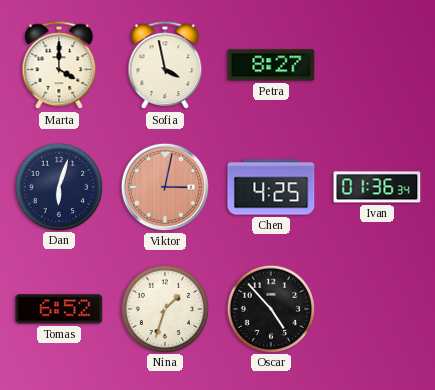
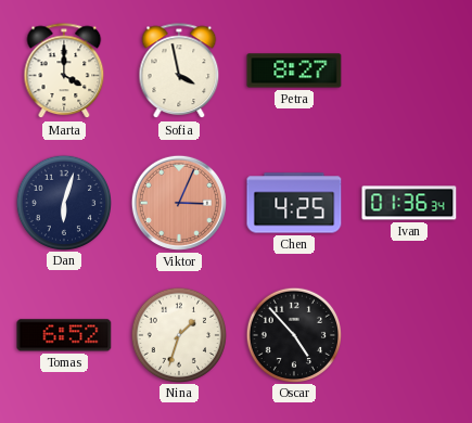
Viktor: 3:02 -> 3:04
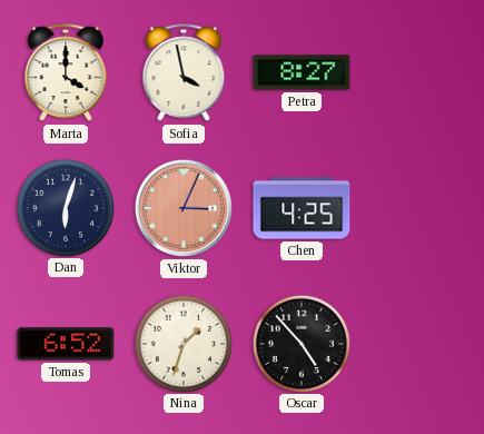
Ivan: 01:36 -> none
